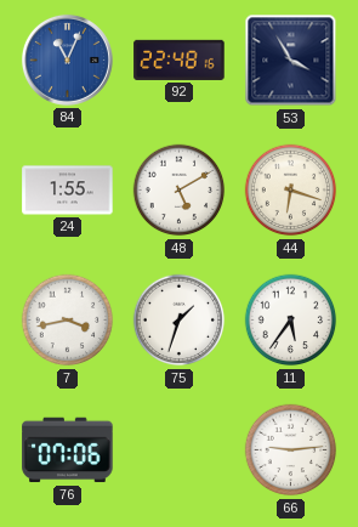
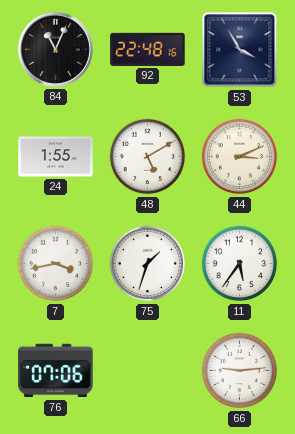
84 dial: blue -> black
44: 6:18 -> 3:11
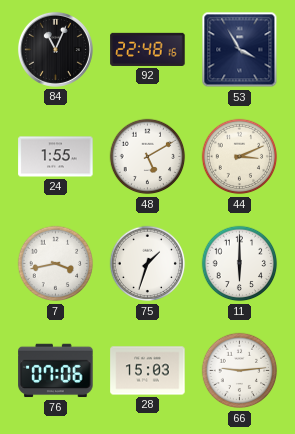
11: 5:36 -> 6:00
28: none -> 15:03
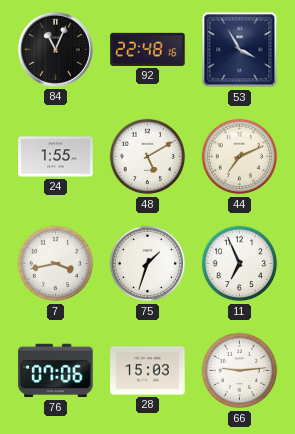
44: 3:11 -> 7:11
11: 6:00 -> 6:56
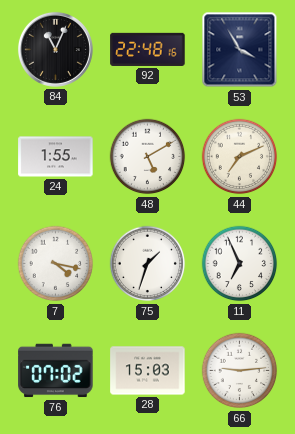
7: 3:43 -> 4:17
76: 07:06 -> 07:02
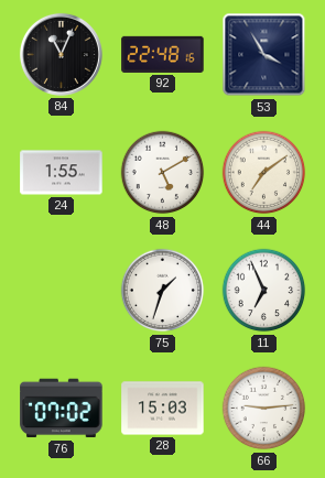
44: 7:11 -> 7:09
7: 4:17 -> none
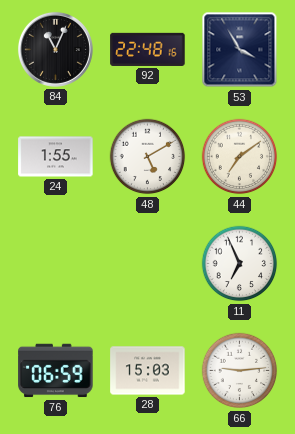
75: 1:33 -> none
76: 07:02 -> 06:59
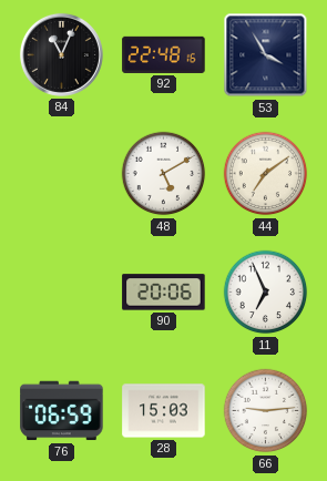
24: 1:55 -> none
90: none -> 20:06
